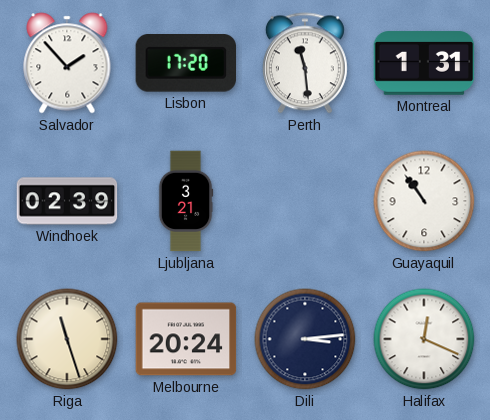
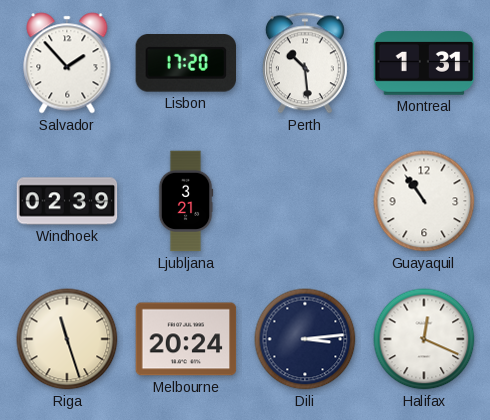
Perth: 11:29 -> 10:29
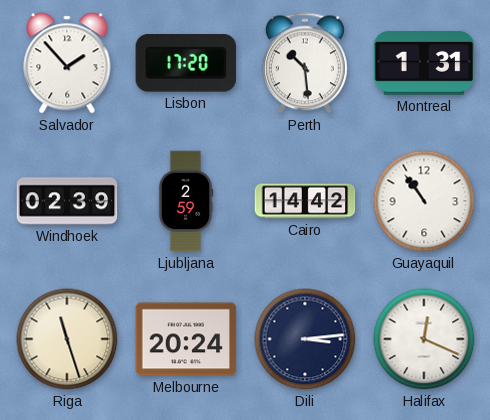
Ljubljana: 3:21 -> 2:59
Cairo: none -> 14:42
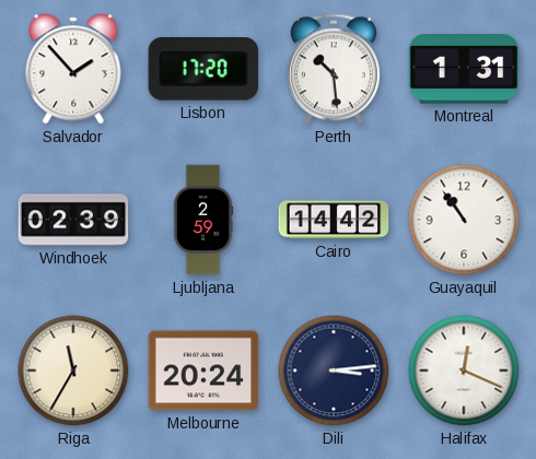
Riga: 11:27 -> 11:35
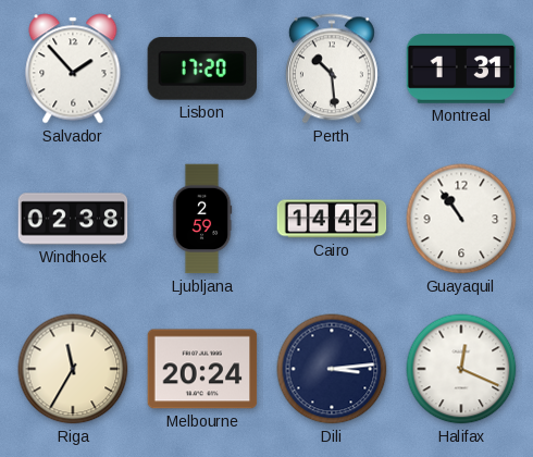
Windhoek: 02:39 -> 02:38
